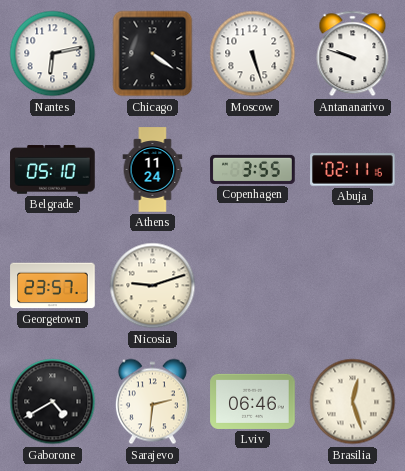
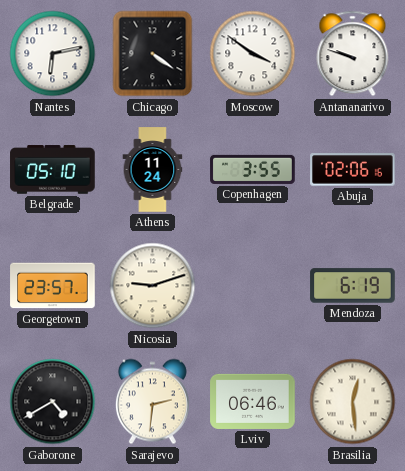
Moscow: 5:27 -> 3:51
Abuja: 02:11 -> 02:06
Mendoza: none -> 6:19
Brasilia: 12:27 -> 12:29
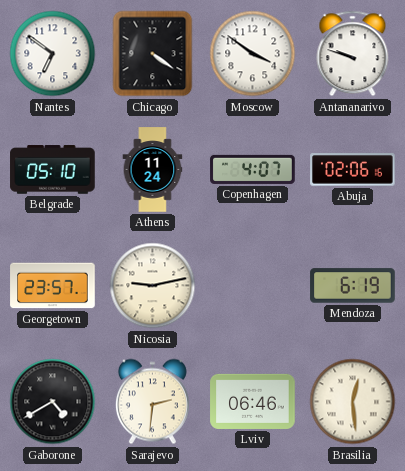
Nantes: 6:13 -> 6:51
Copenhagen: 3:55 -> 4:07
Nicosia: 9:12 -> 9:13
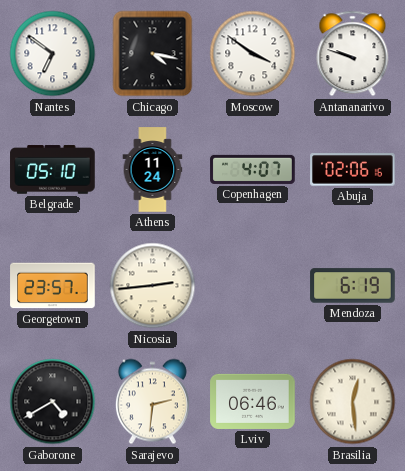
Chicago: 4:21 -> 4:17
Nicosia: 9:13 -> 2:44
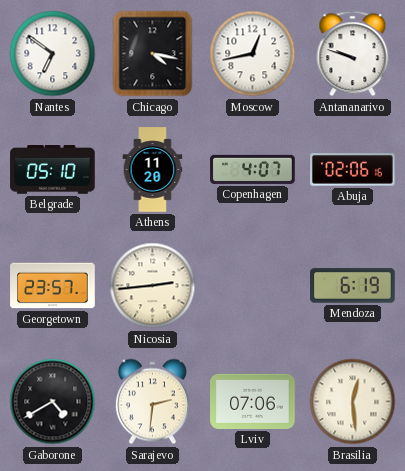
Moscow: 3:51 -> 12:43
Athens: 11:24 -> 11:20
Lviv: 06:46 -> 07:06
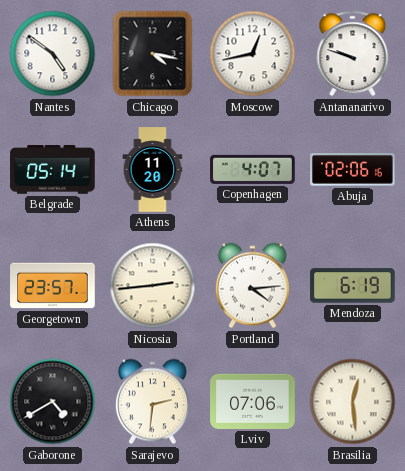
Nantes: 6:51 -> 4:51
Belgrade: 05:10 -> 05:14
Portland: none -> 4:14
